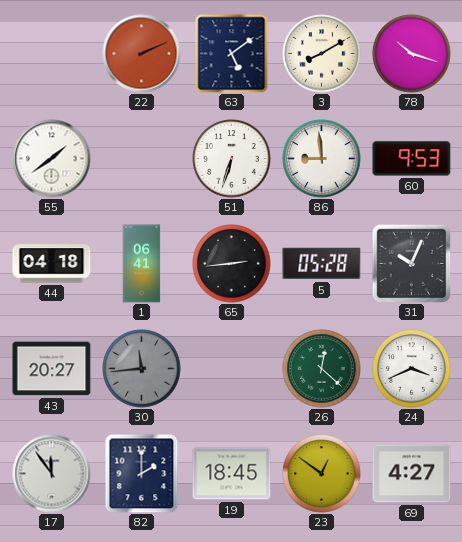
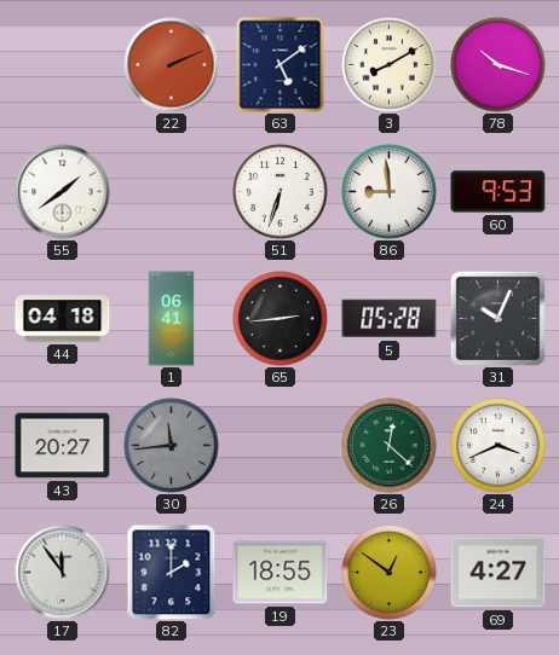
19: 18:45 -> 18:55
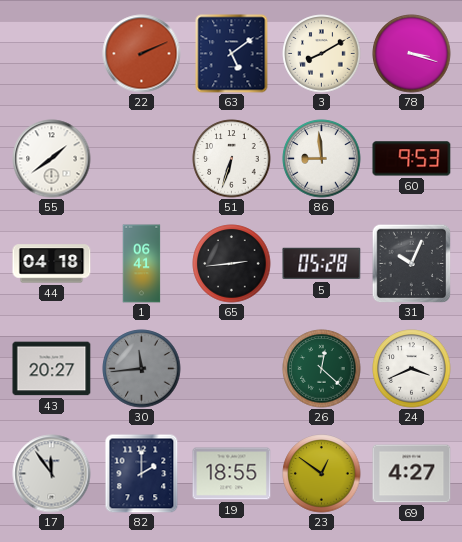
78: 10:18 -> 3:18
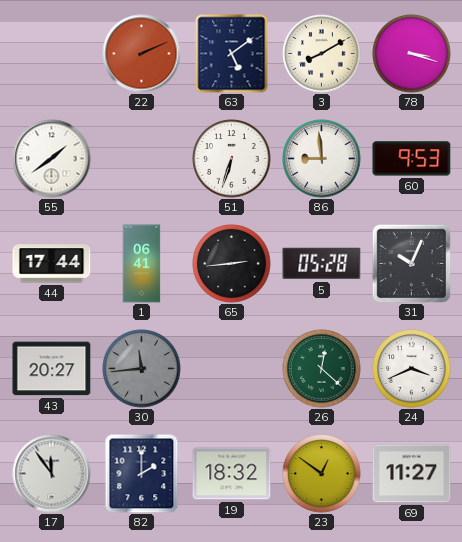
44: 04:18 -> 17:44
19: 18:55 -> 18:32
69: 4:27 -> 11:27
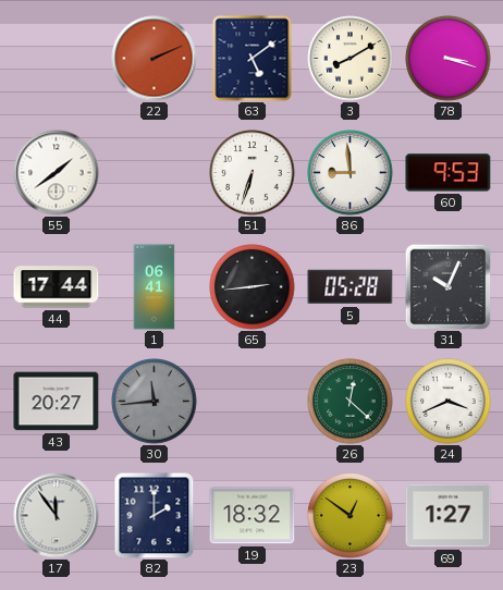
69: 11:27 -> 1:27
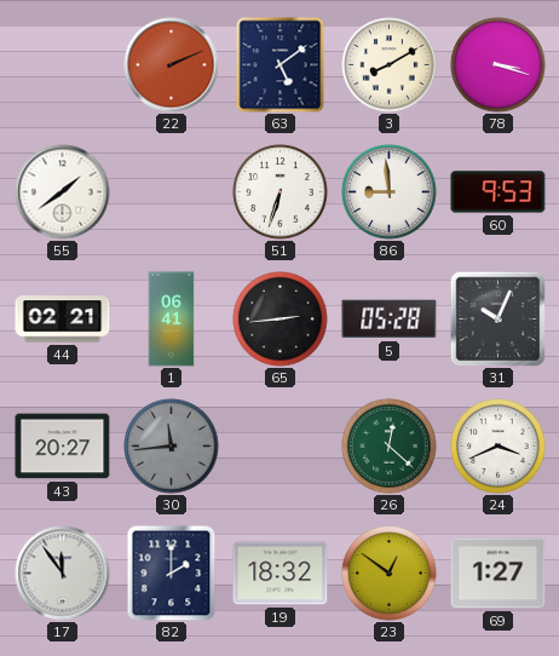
44: 17:44 -> 02:21
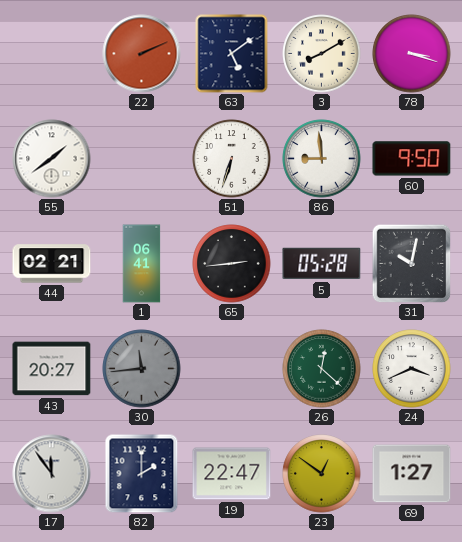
60: 9:53 -> 9:50
31: 10:04 -> 10:02
19: 18:32 -> 22:47
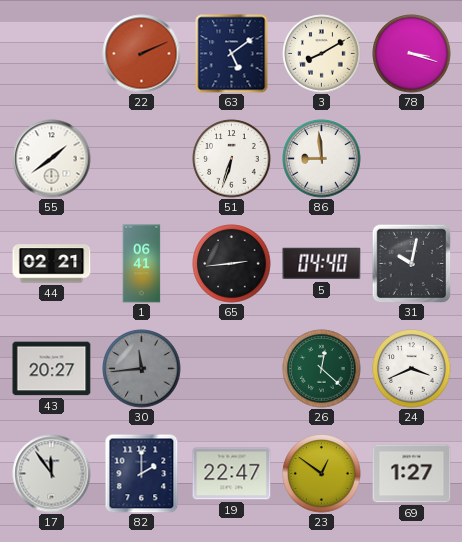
60: 9:50 -> none
5: 05:28 -> 04:40
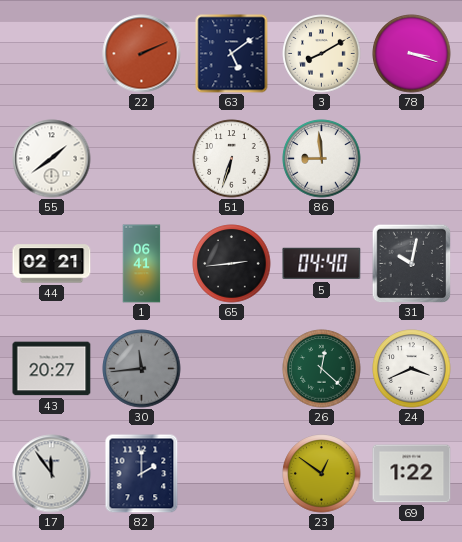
19: 22:47 -> none
69: 1:27 -> 1:22
